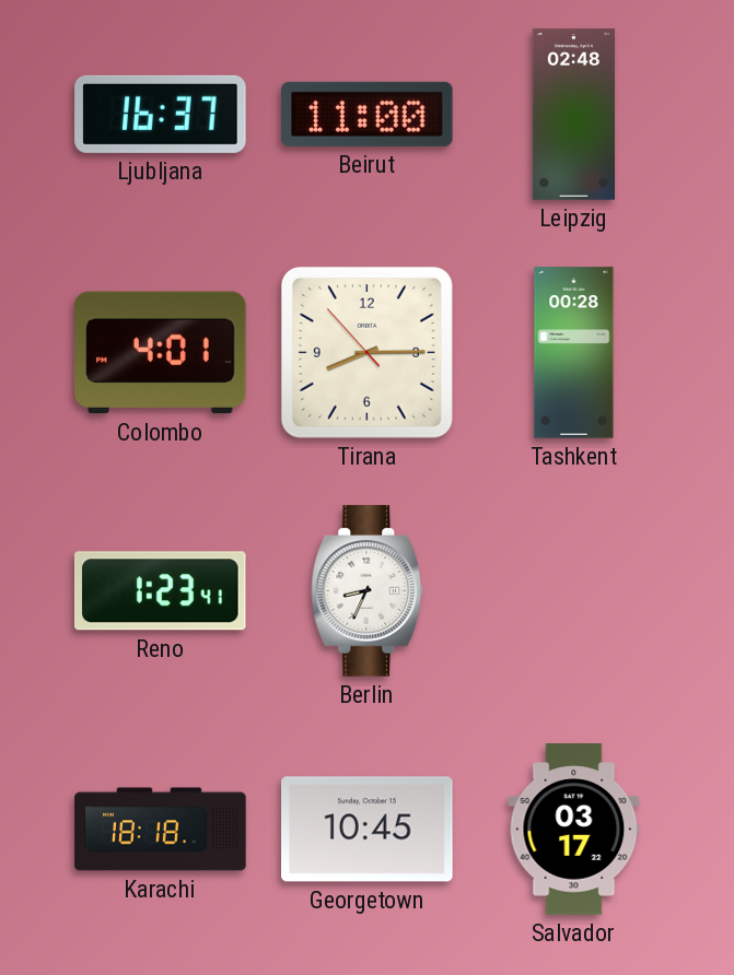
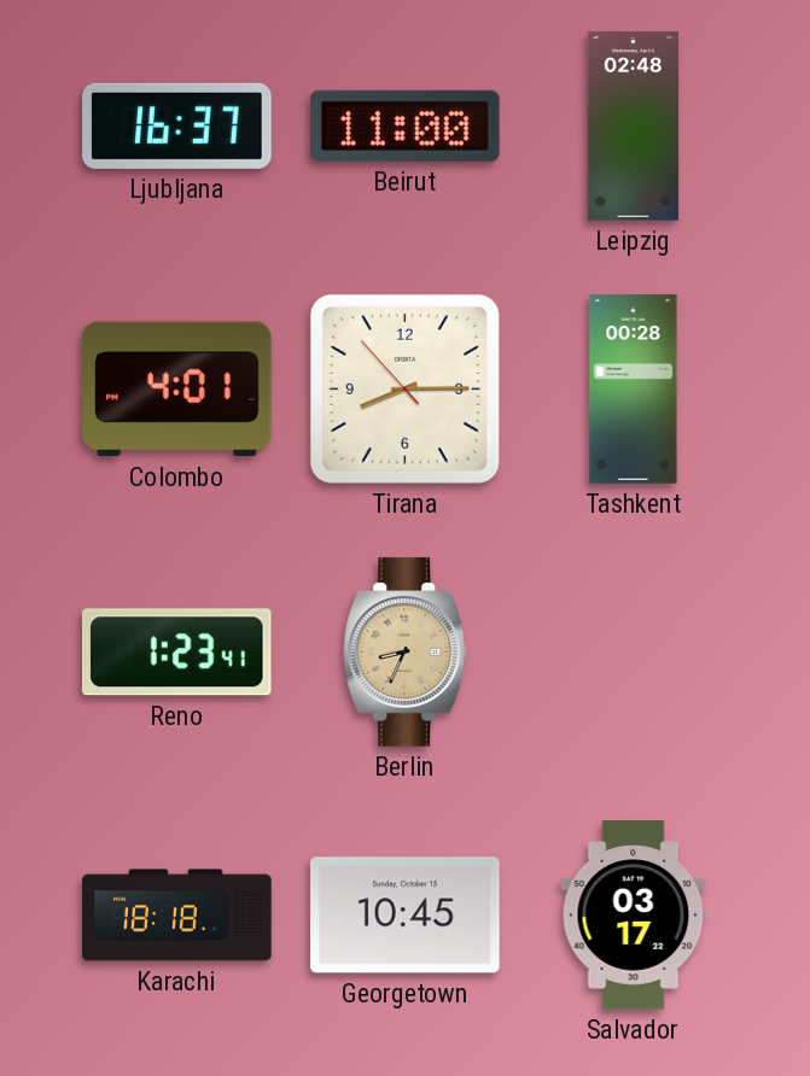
Berlin dial: white -> champagne
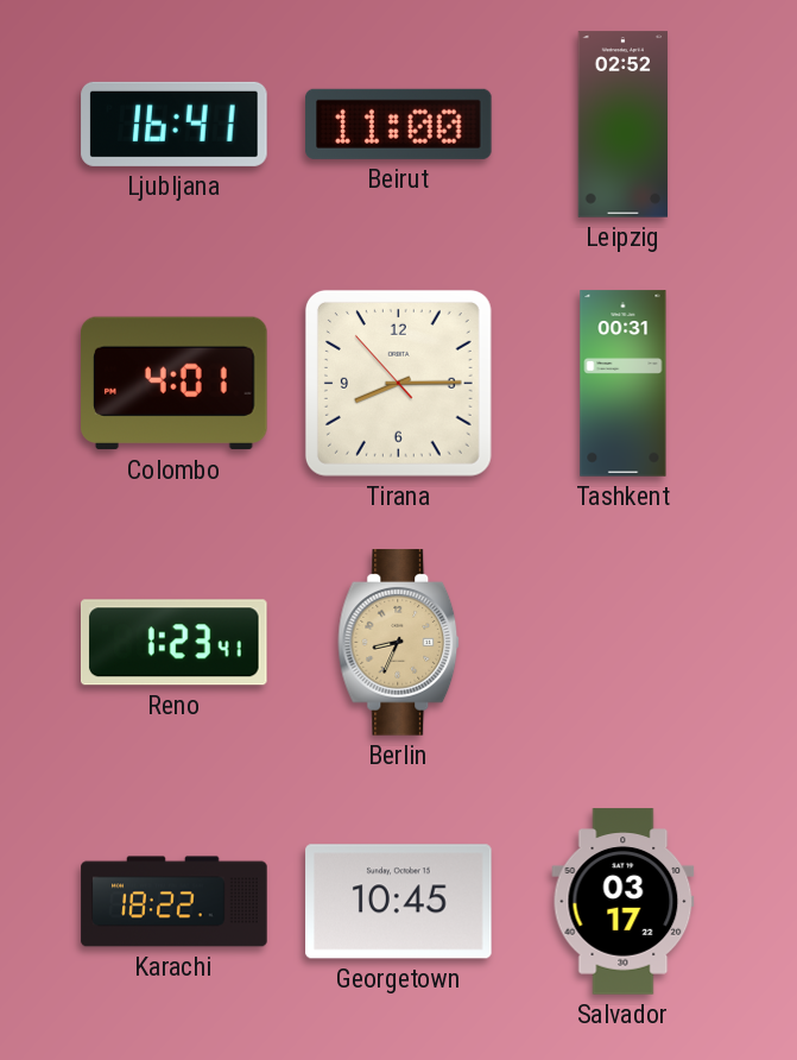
Ljubljana: 16:37 -> 16:41
Leipzig: 02:48 -> 02:52
Tashkent: 00:28 -> 00:31
Karachi: 18:18 -> 18:22
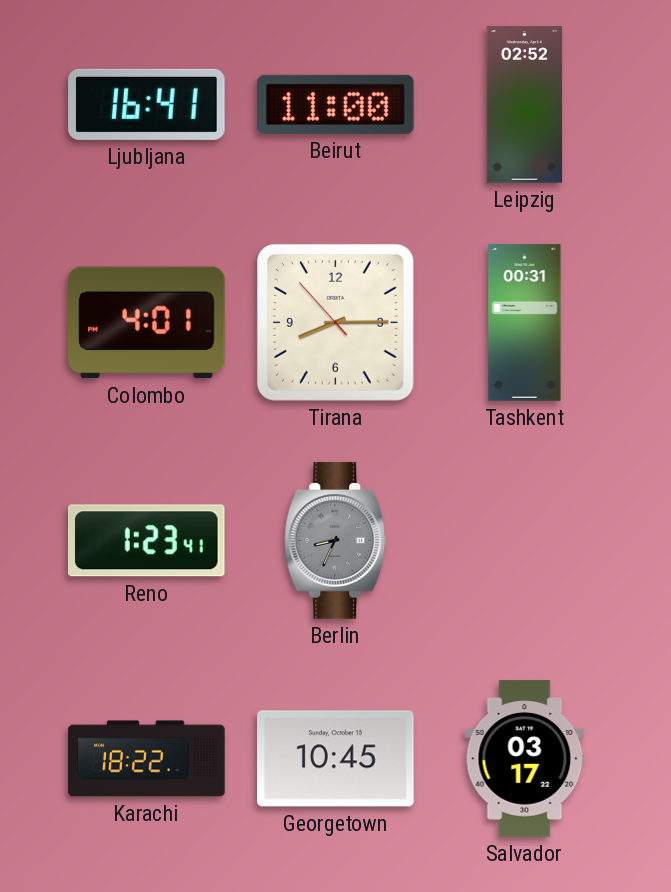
Berlin dial: champagne -> grey
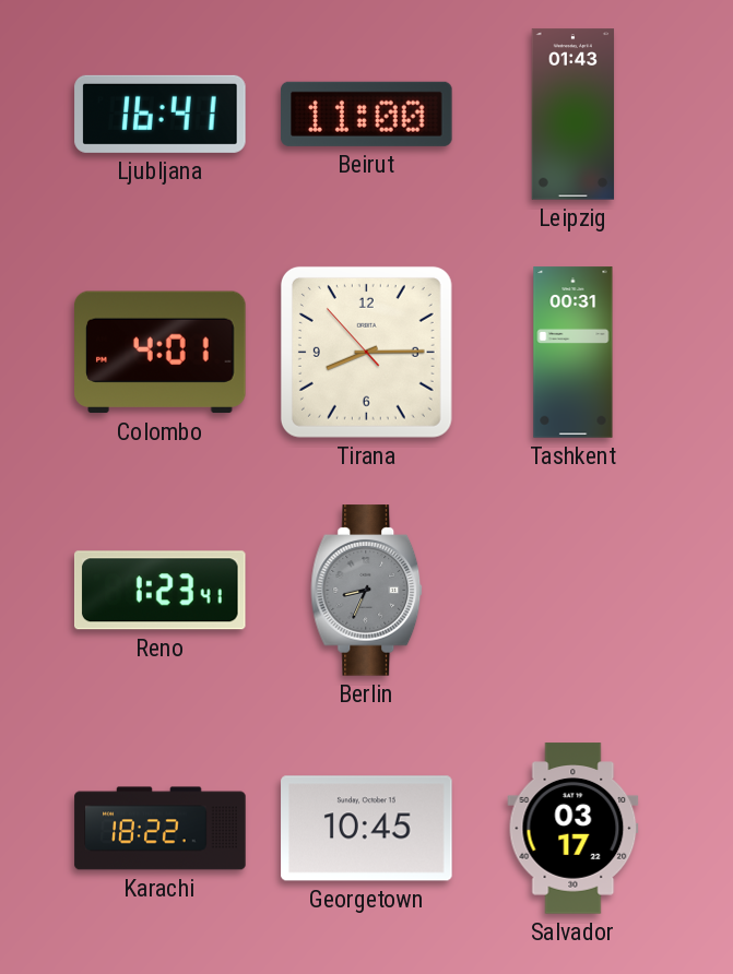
Leipzig: 02:52 -> 01:43
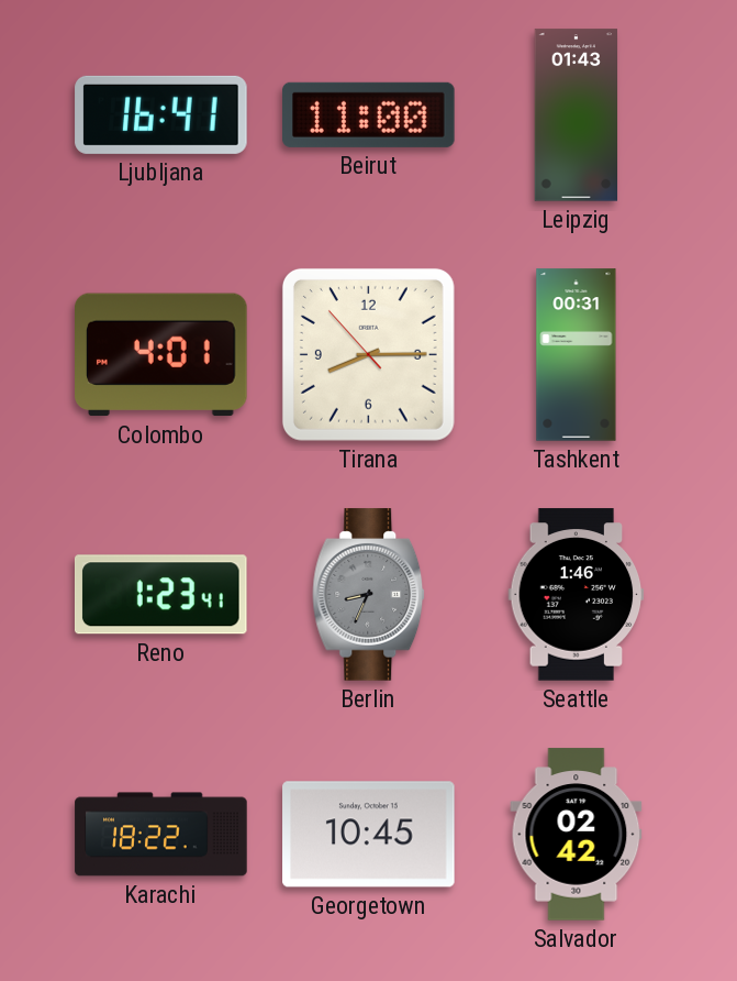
Seattle: none -> 1:46
Salvador: 03:17 -> 02:42
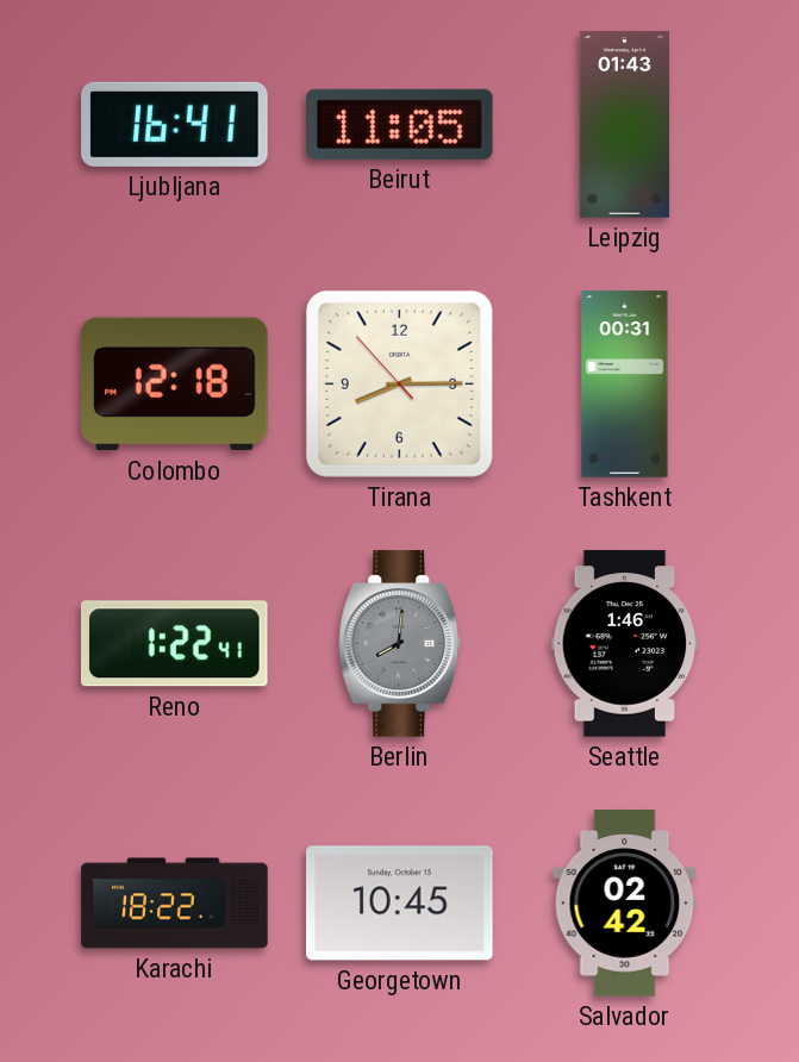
Beirut: 11:00 -> 11:05
Colombo: 4:01 -> 12:18
Reno: 1:23 -> 1:22
Berlin: 8:34 -> 8:01
